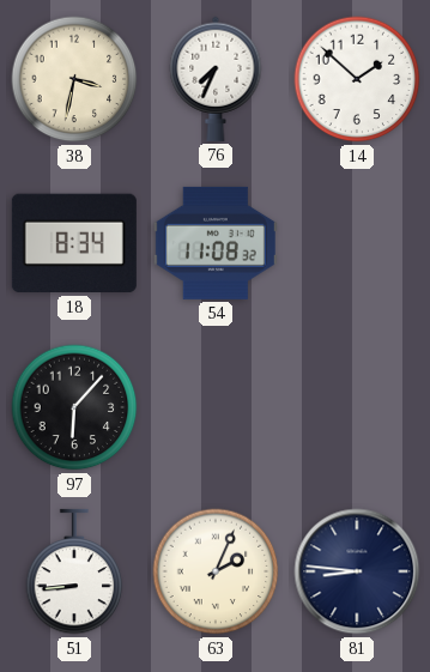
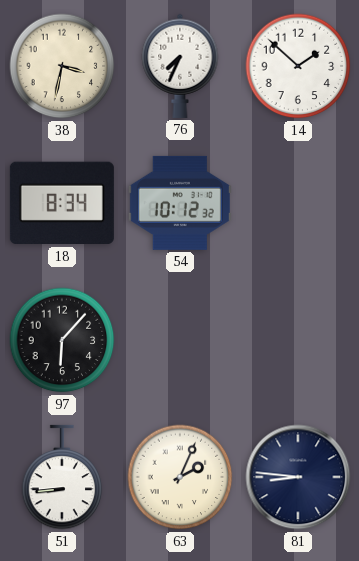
54: 11:08 -> 10:12
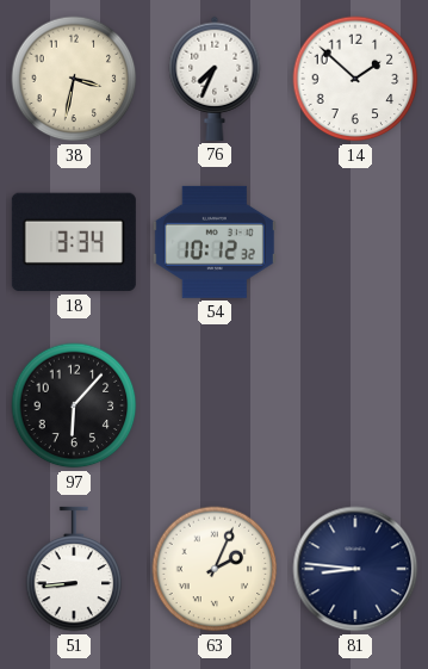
18: 8:34 -> 3:34
